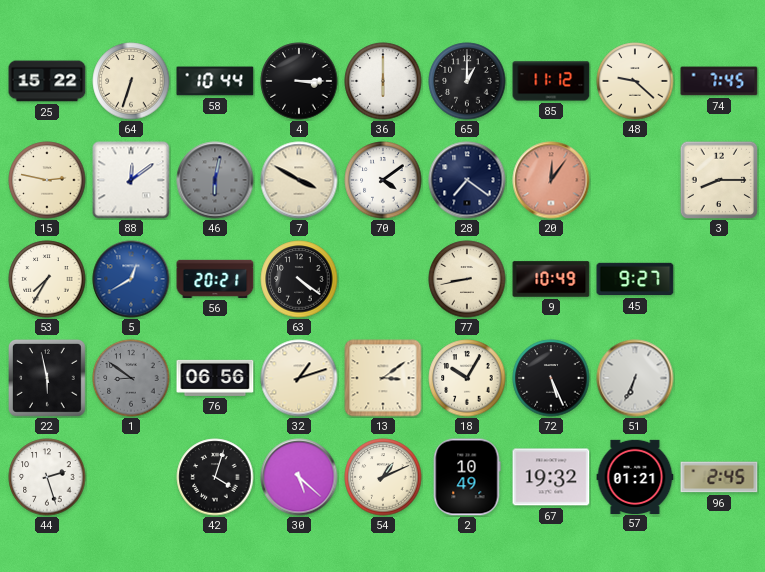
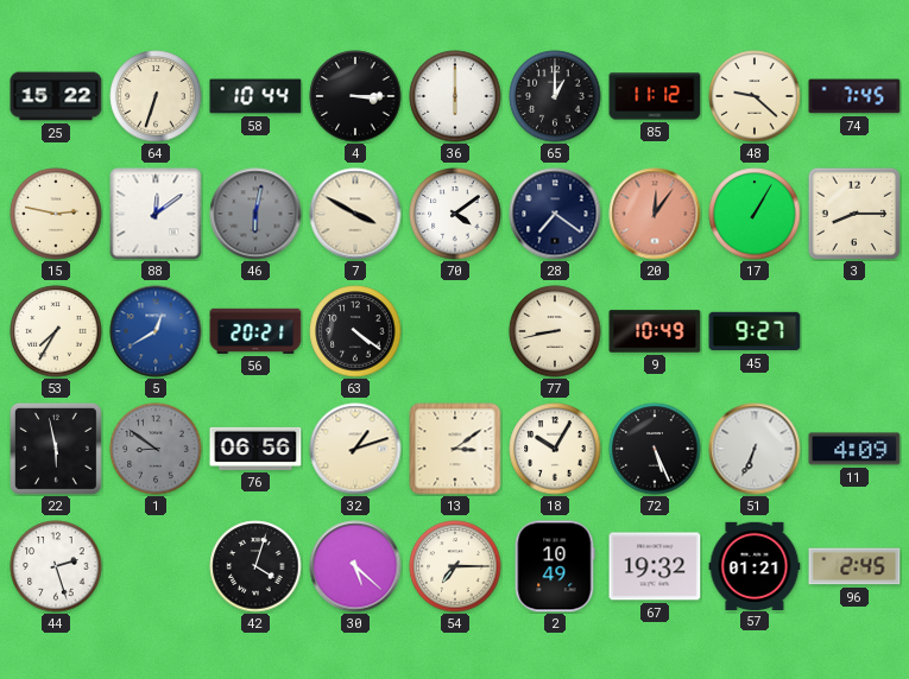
17: none -> 1:05
11: none -> 4:09
54: 1:11 -> 7:15
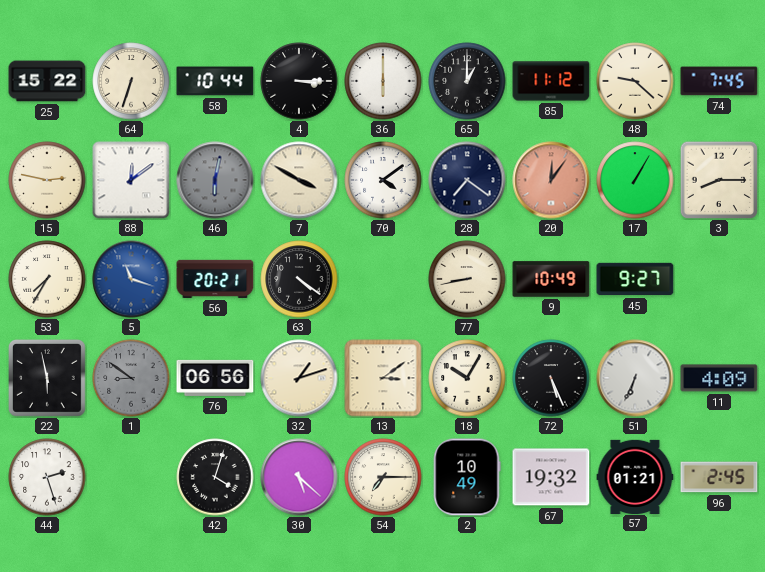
5: 12:40 -> 11:18
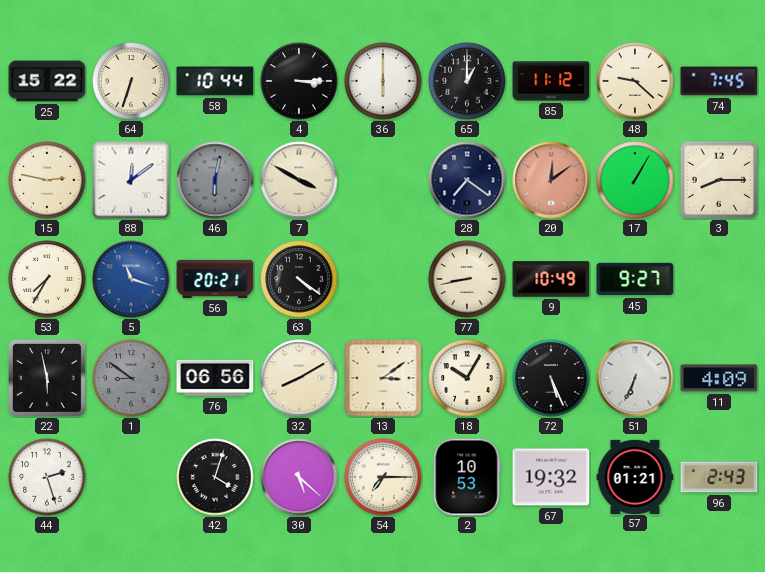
70: 4:09 -> none
20: 12:06 -> 12:09
32: 1:12 -> 8:10
2: 10:49 -> 10:53
96: 2:45 -> 2:43
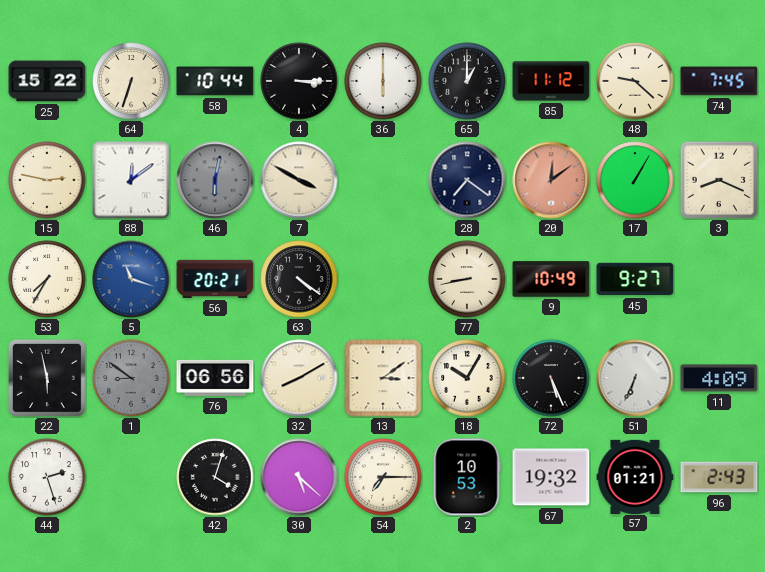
3: 8:15 -> 8:19
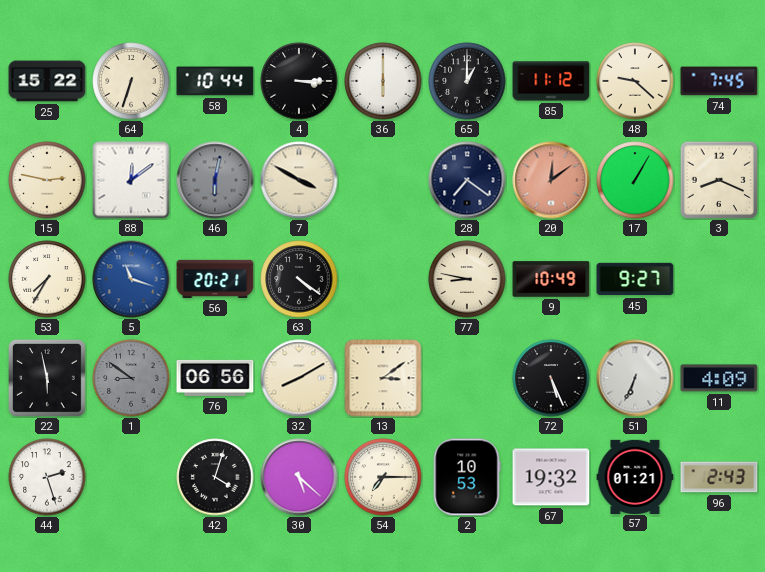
77: 8:43 -> 8:47
18: 10:05 -> none
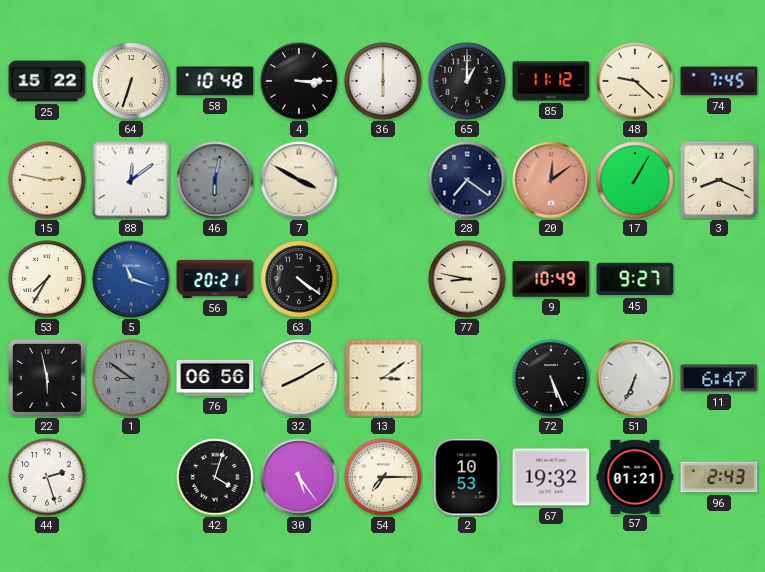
58: 10:44 -> 10:48
11: 4:09 -> 6:47
30: 5:22 -> 5:24
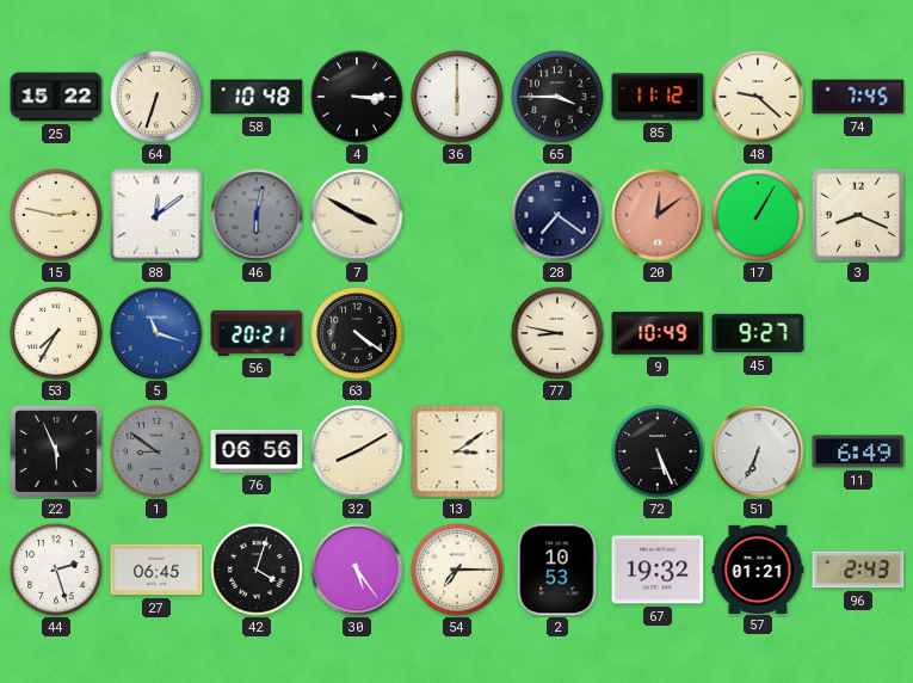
65: 1:00 -> 3:45
22: 5:58 -> 5:56
11: 6:47 -> 6:49
27: none -> 06:45
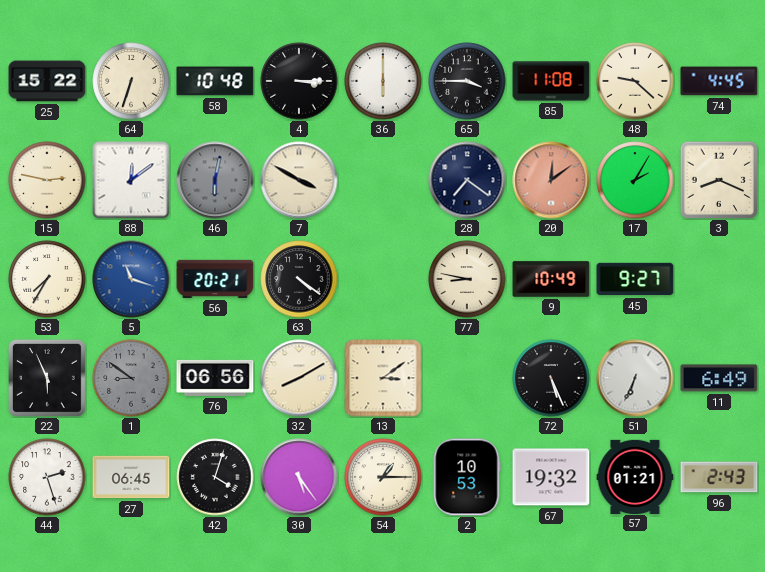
85: 11:12 -> 11:08
74: 7:45 -> 4:45
17: 1:05 -> 2:05
54: 7:15 -> 1:15
